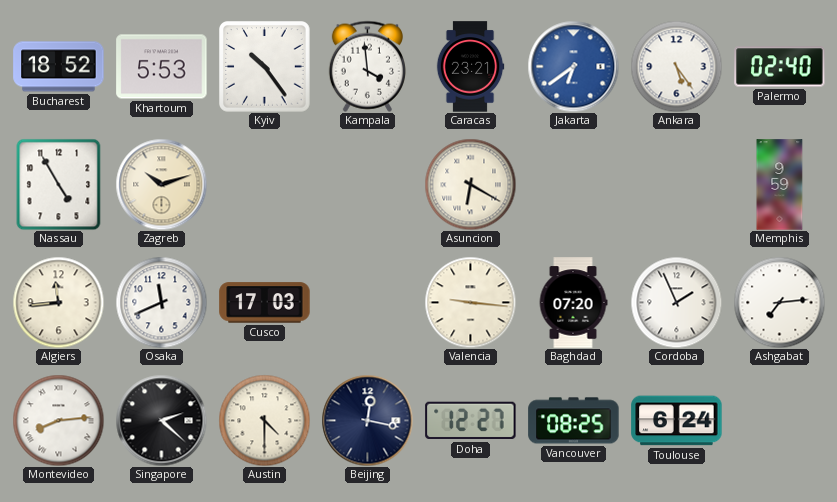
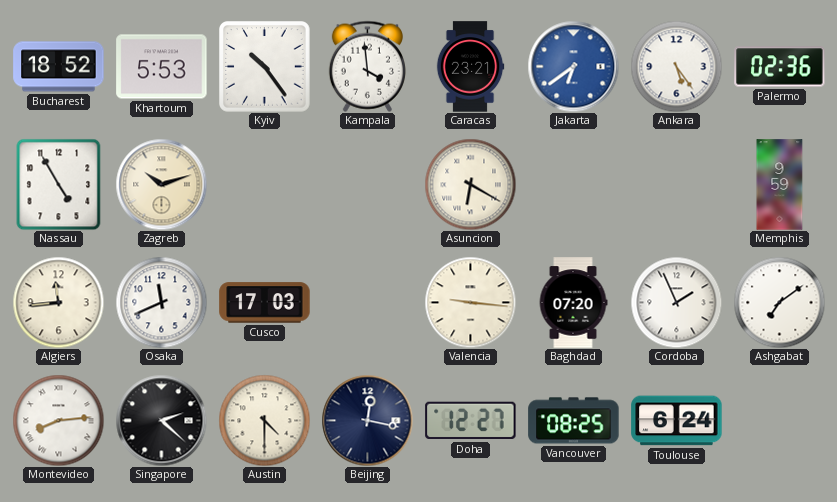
Palermo: 02:40 -> 02:36
Ashgabat: 7:14 -> 7:09
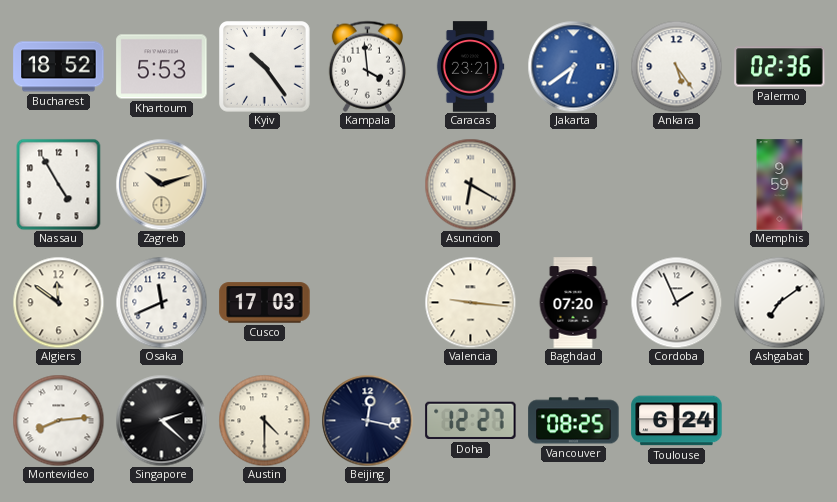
Algiers: 11:44 -> 11:51
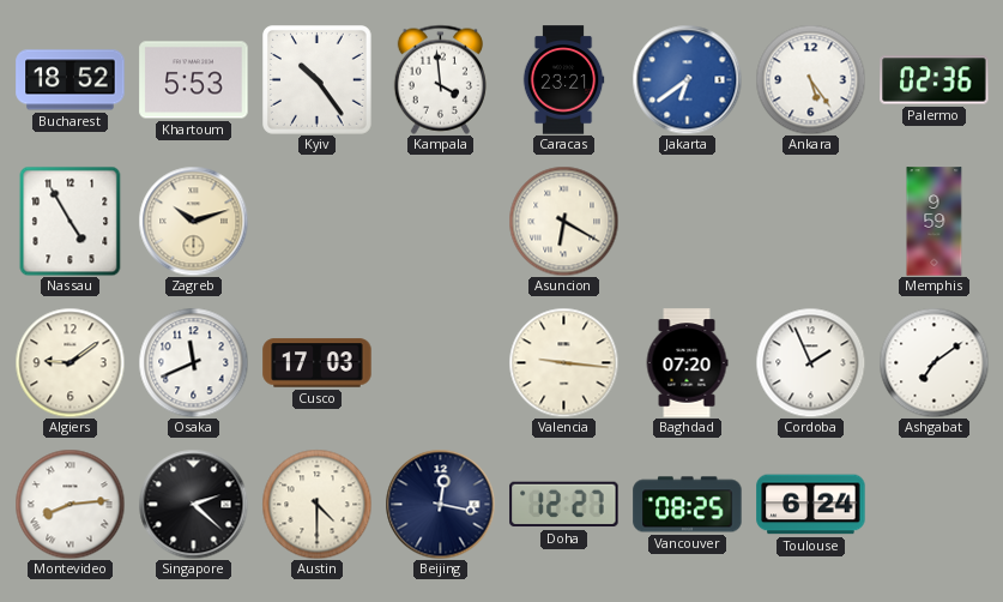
Algiers: 11:51 -> 9:09
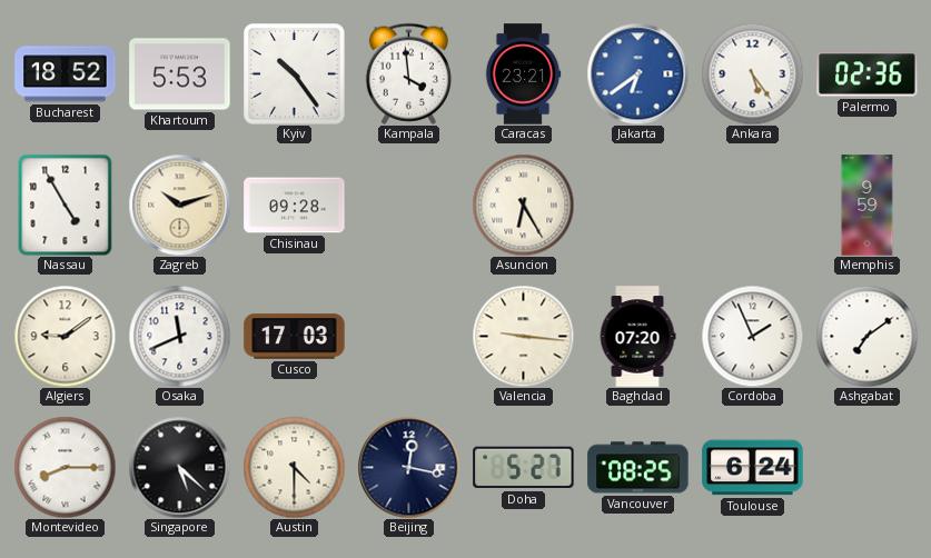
Chisinau: none -> 09:28
Asuncion: 6:20 -> 6:25
Montevideo: 8:14 -> 8:15
Singapore: 2:22 -> 5:22
Doha: 12:27 -> 5:27
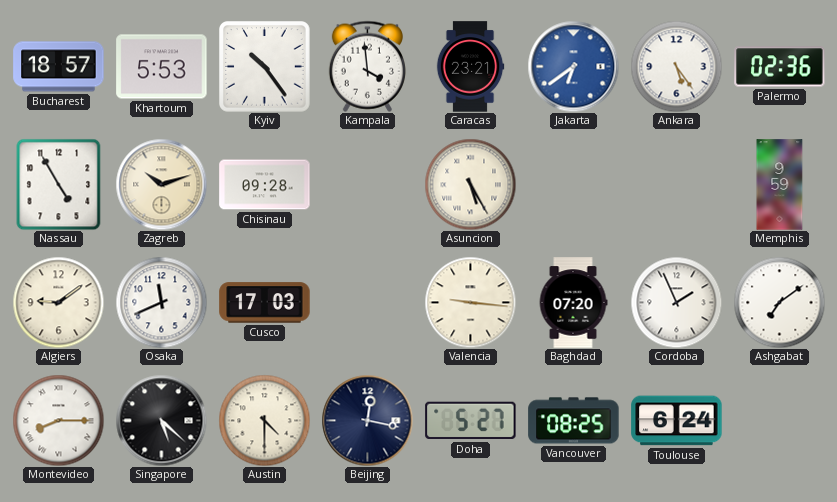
Bucharest: 18:52 -> 18:57
Asuncion: 6:25 -> 5:25
